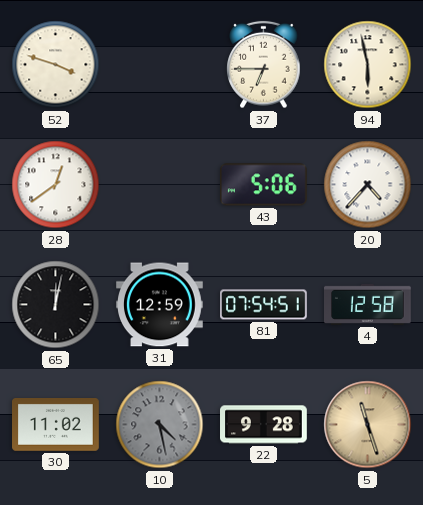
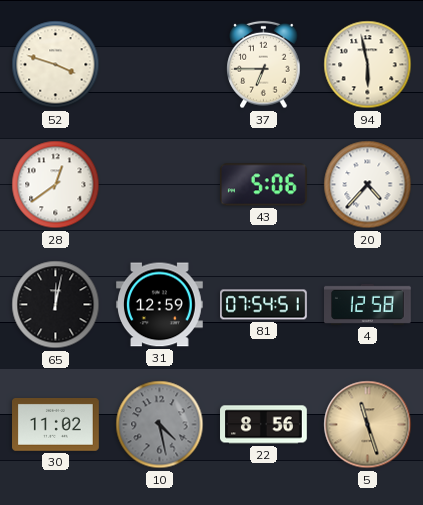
22: 9:28 -> 8:56
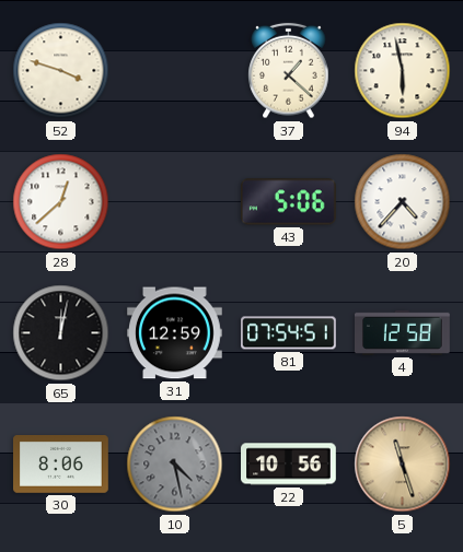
37: 6:45 -> 1:22
28: 12:39 -> 12:38
30: 11:02 -> 8:06
22: 8:56 -> 10:56
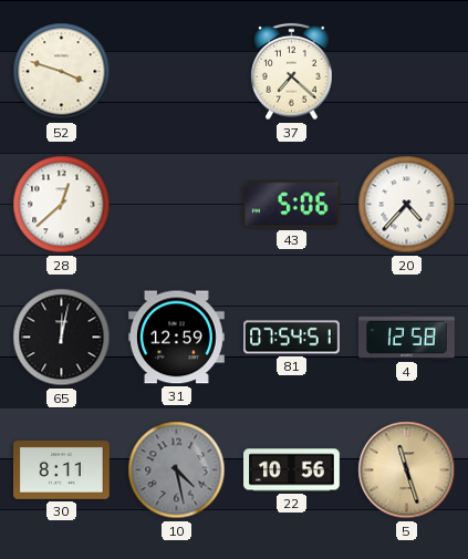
37: 1:22 -> 7:22
94: 5:58 -> none
30: 8:06 -> 8:11
